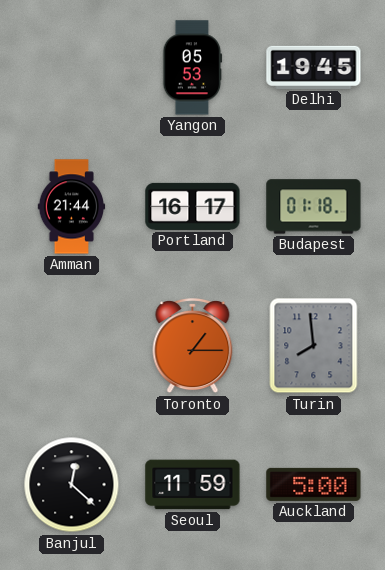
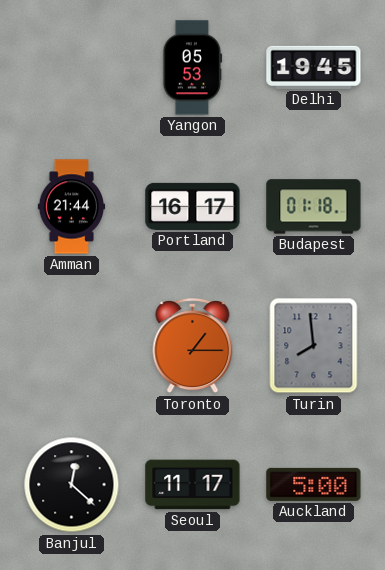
Seoul: 11:59 -> 11:17
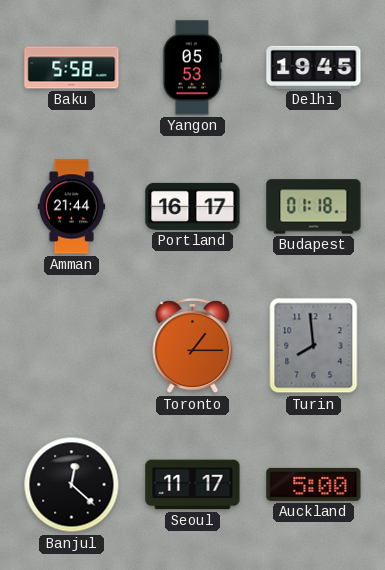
Baku: none -> 5:58
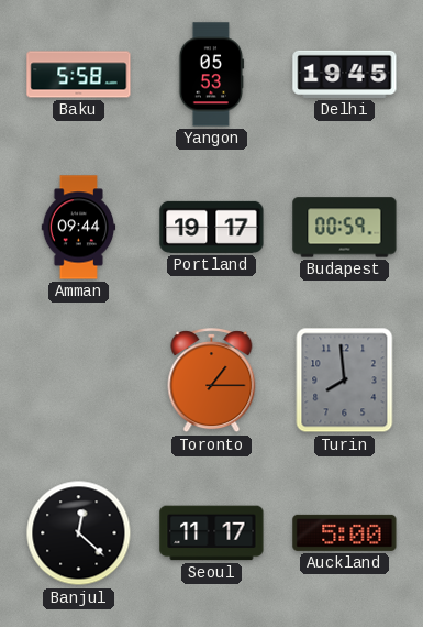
Amman: 21:44 -> 09:44
Portland: 16:17 -> 19:17
Budapest: 01:18 -> 00:59
